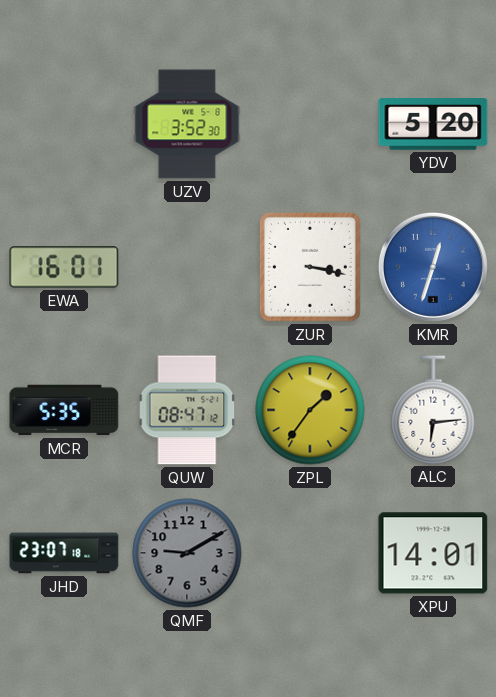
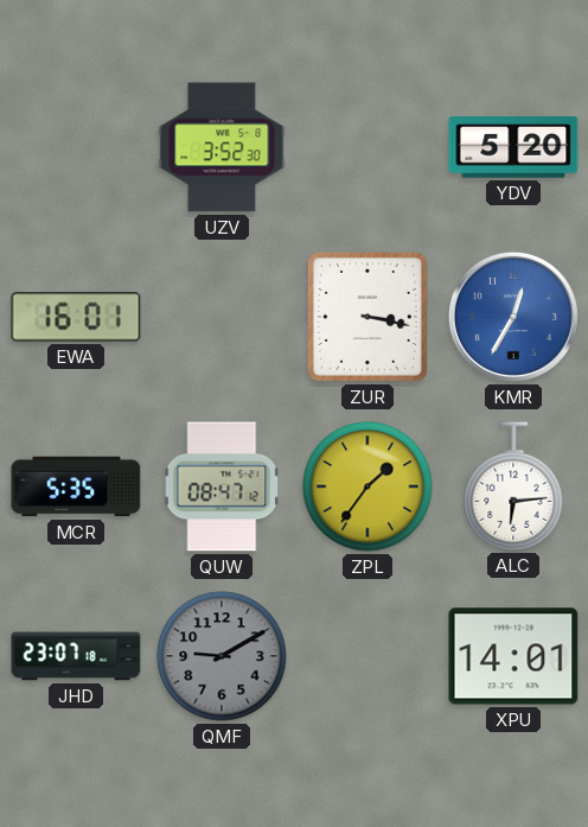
KMR: 12:33 -> 12:35
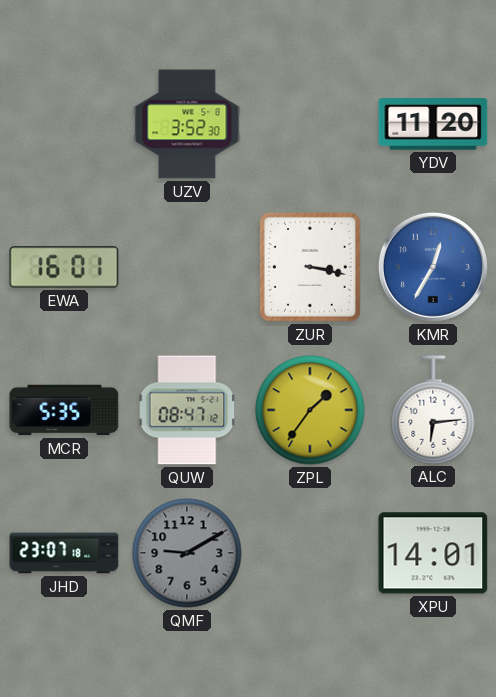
YDV: 5:20 -> 11:20
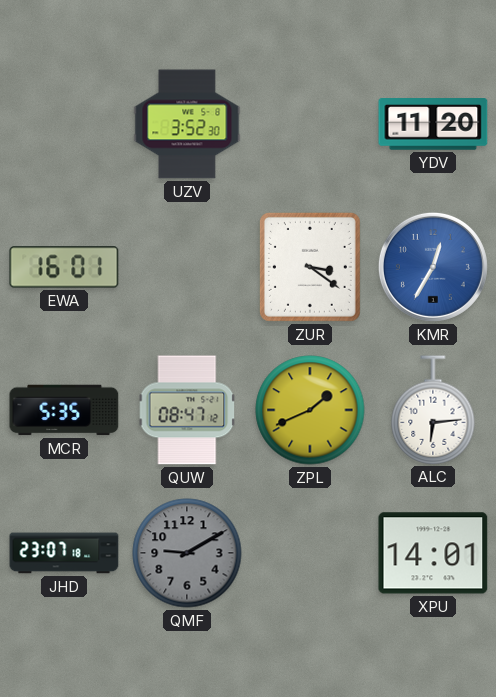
ZUR: 3:17 -> 3:21
ZPL: 1:36 -> 1:41
